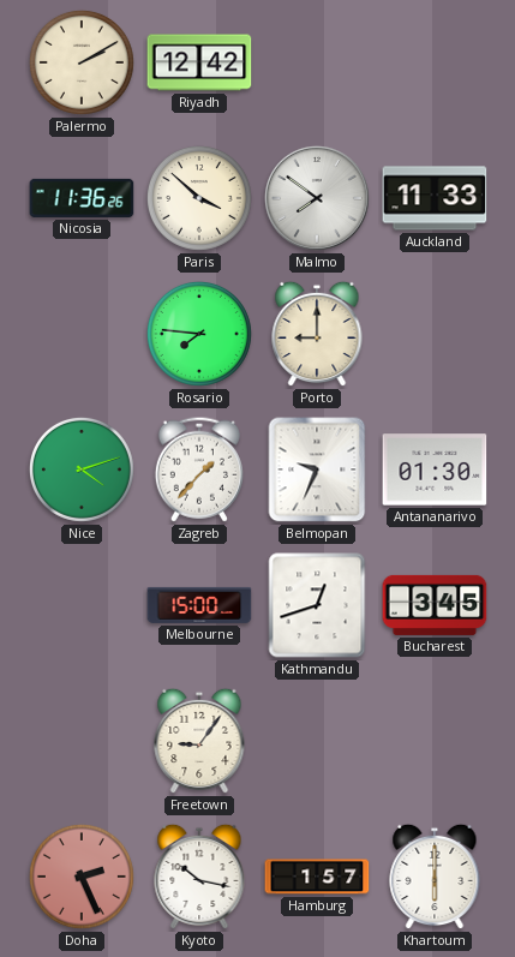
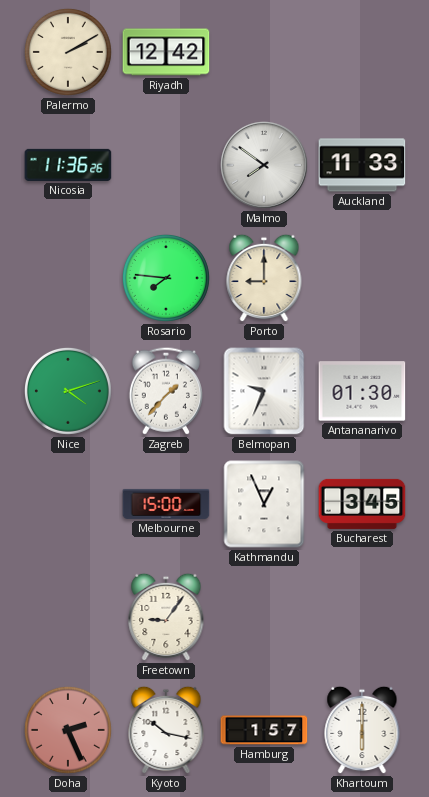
Paris: 3:52 -> none
Kathmandu: 12:42 -> 12:56
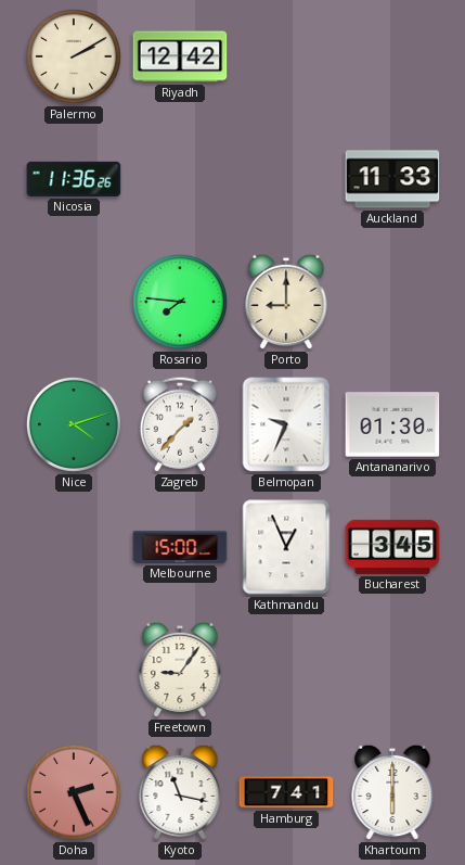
Malmo: 7:51 -> none
Kyoto: 10:17 -> 11:17
Hamburg: 1:57 -> 7:41
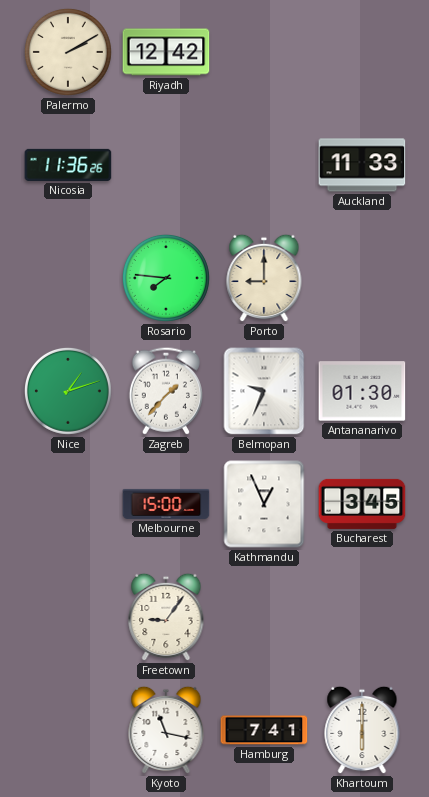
Nice: 4:12 -> 1:12
Doha: 2:26 -> none
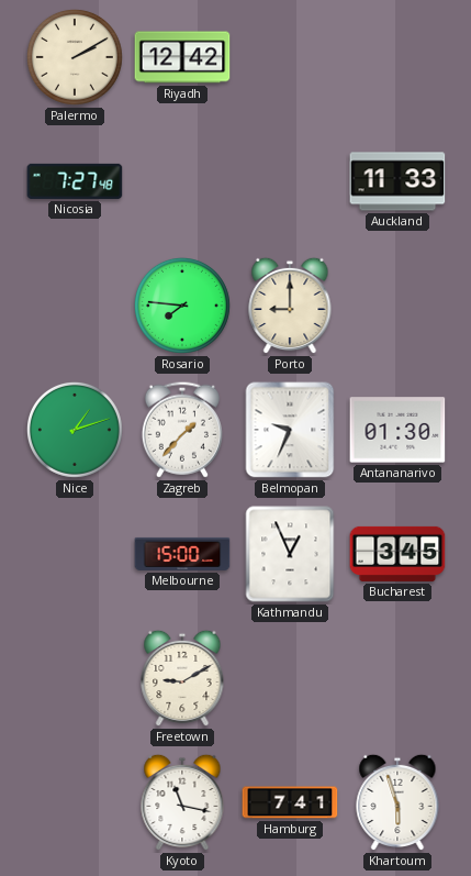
Nicosia: 11:36 -> 7:27
Freetown: 9:06 -> 9:10
Khartoum: 6:00 -> 5:57
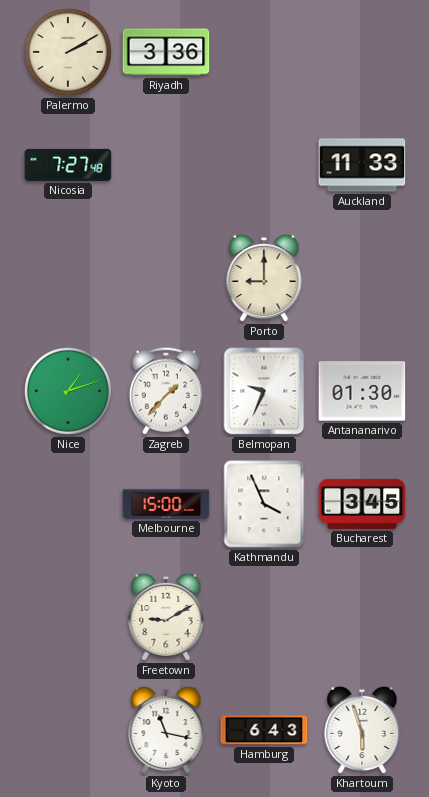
Riyadh: 12:42 -> 3:36
Rosario: 7:46 -> none
Kathmandu: 12:56 -> 3:56
Hamburg: 7:41 -> 6:43
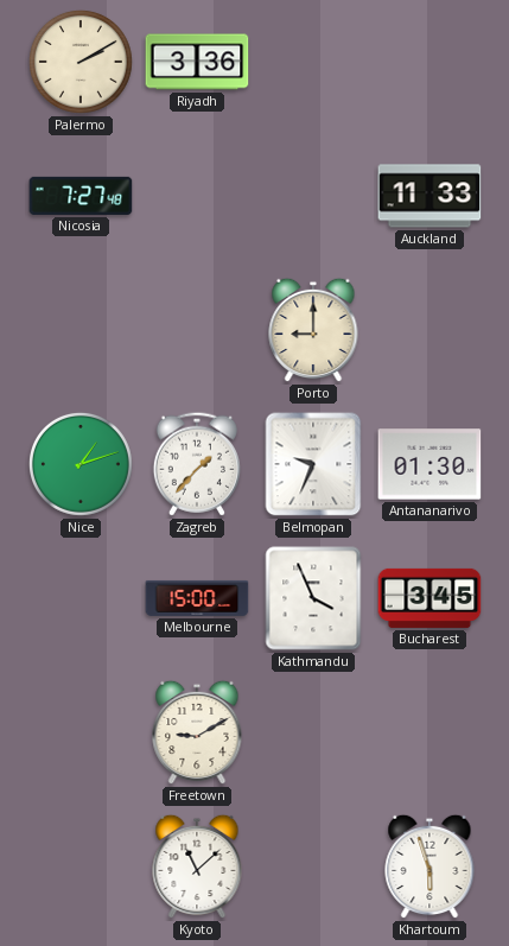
Kyoto: 11:17 -> 11:08
Hamburg: 6:43 -> none
